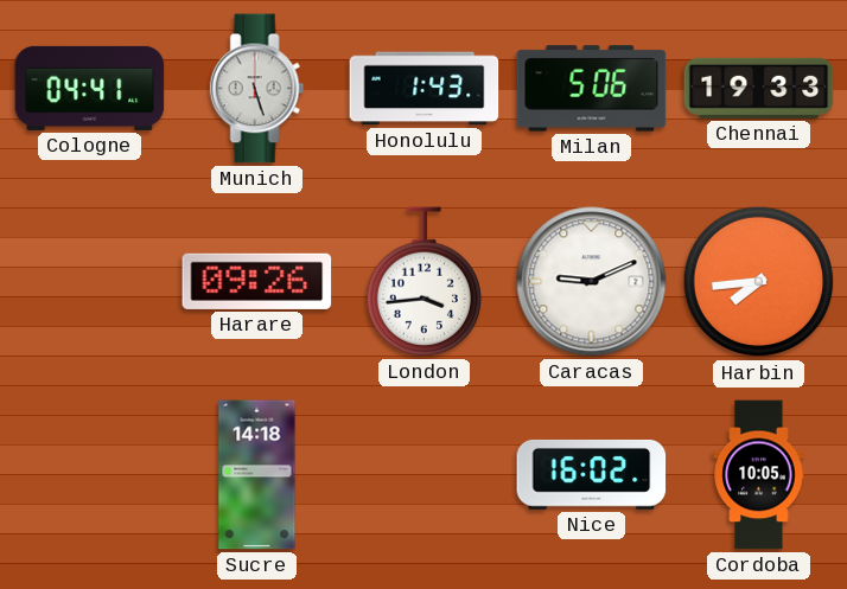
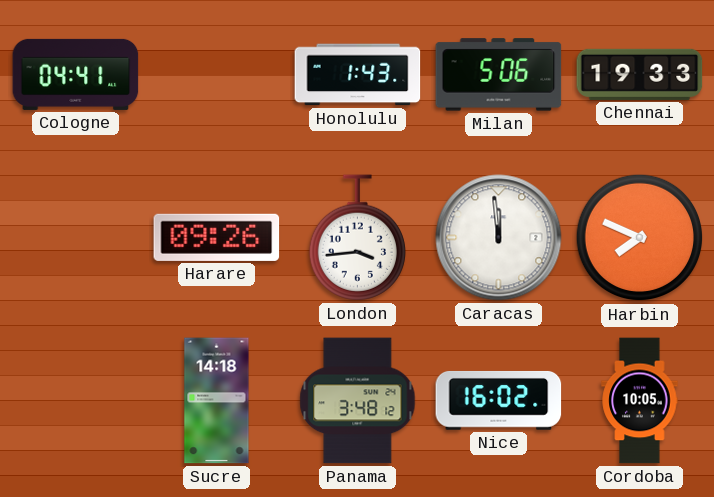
Munich: 5:27 -> none
Caracas: 9:11 -> 11:59
Harbin: 7:44 -> 7:49
Panama: none -> 3:48
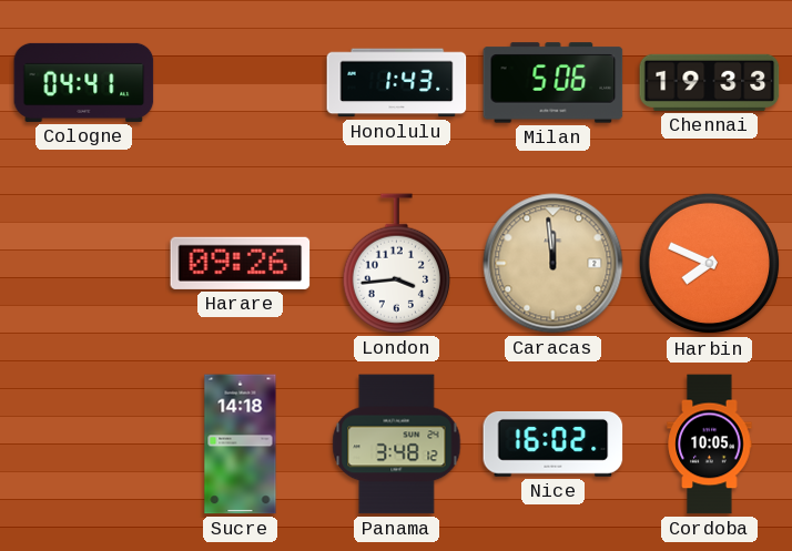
Caracas dial: white -> champagne
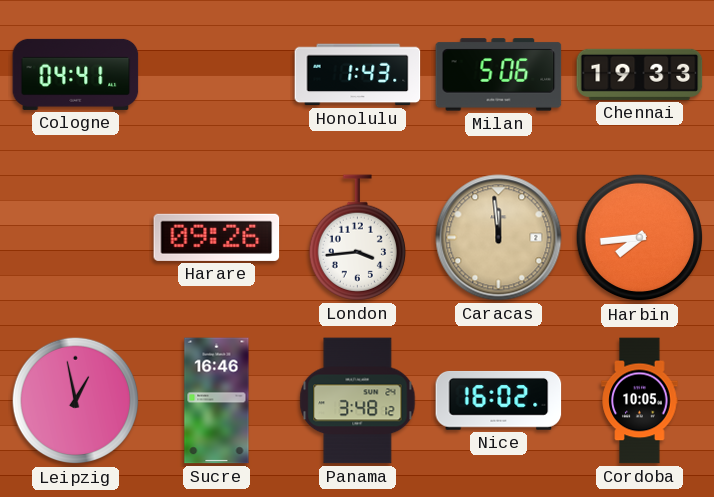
Harbin: 7:49 -> 7:44
Leipzig: none -> 12:58
Sucre: 14:18 -> 16:46
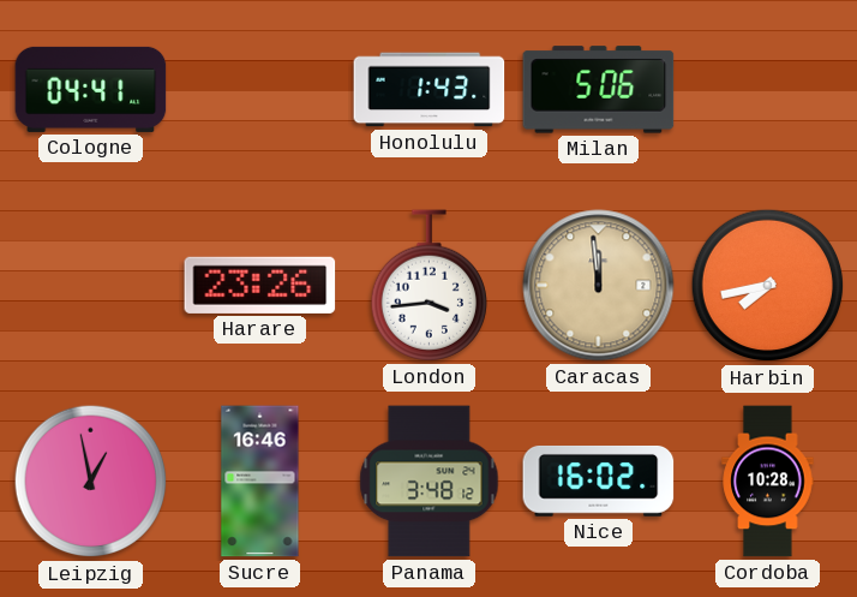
Chennai: 19:33 -> none
Harare: 09:26 -> 23:26
Harbin: 7:44 -> 7:43
Cordoba: 10:05 -> 10:28
